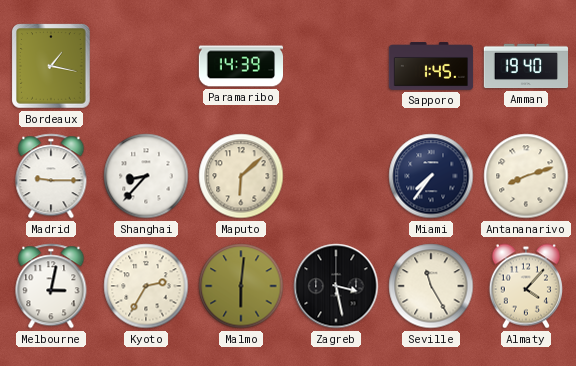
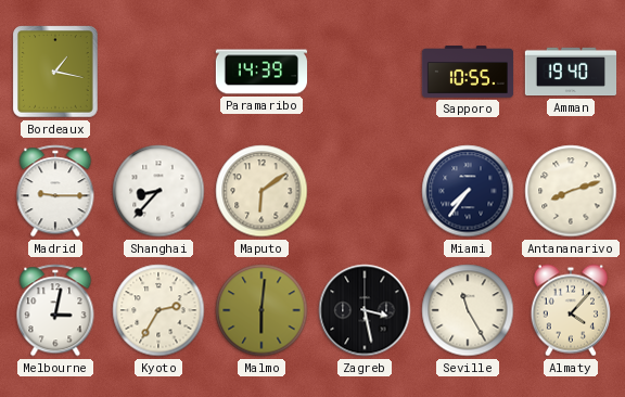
Sapporo: 1:45 -> 10:55
Maputo: 6:08 -> 6:09
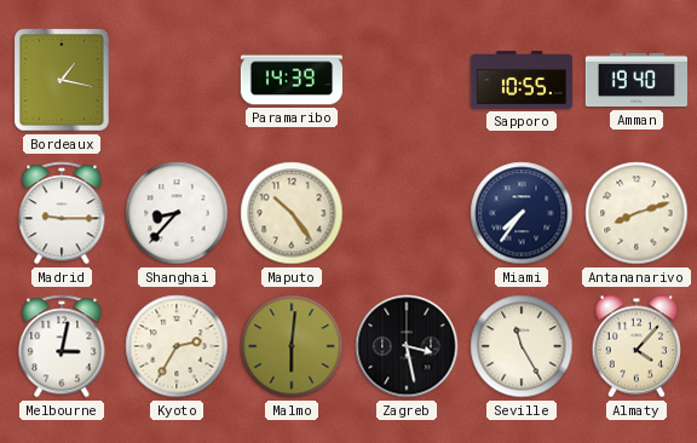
Maputo: 6:09 -> 10:24
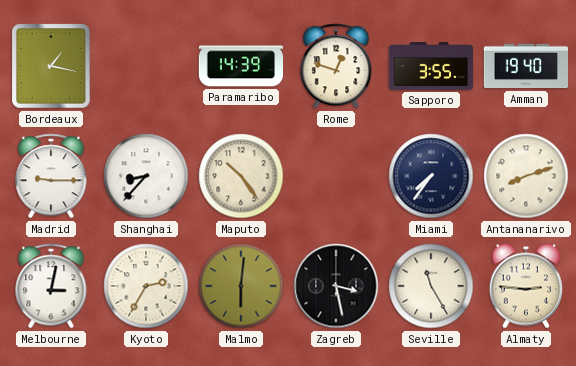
Rome: none -> 12:48
Sapporo: 10:55 -> 3:55
Almaty: 4:07 -> 2:46
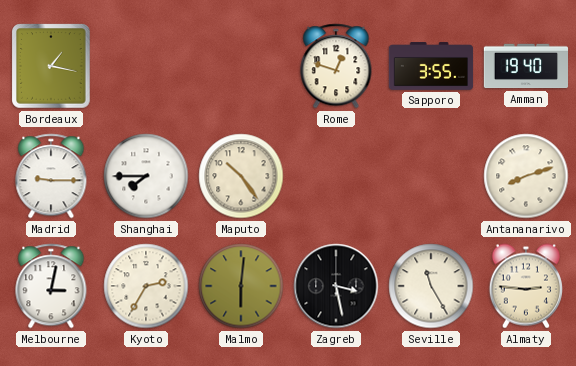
Paramaribo: 14:39 -> none
Shanghai: 8:37 -> 7:45
Miami: 7:36 -> none
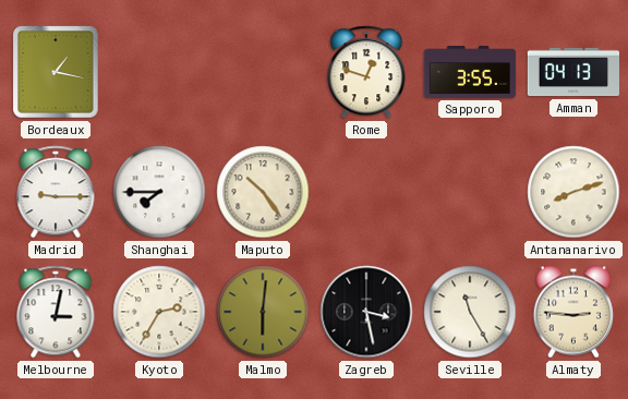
Amman: 19:40 -> 04:13
